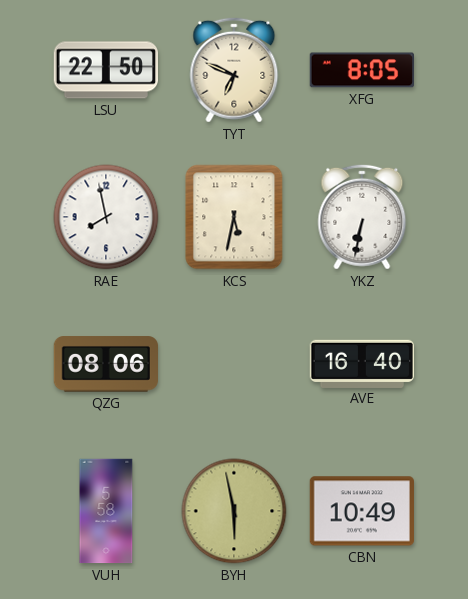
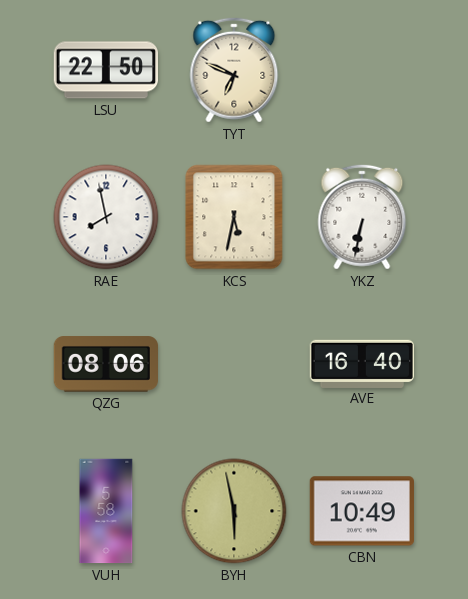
XFG: 8:05 -> none
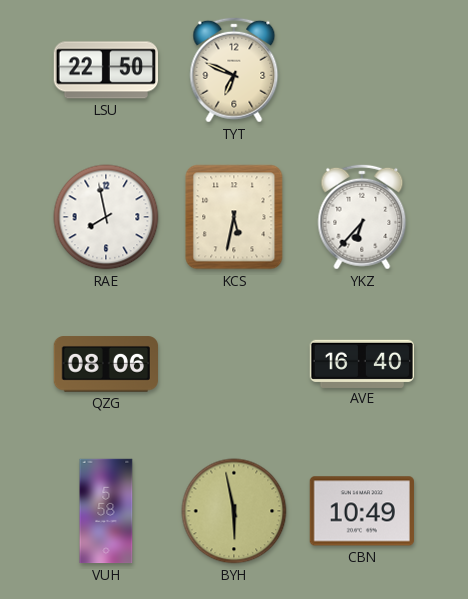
YKZ: 6:32 -> 6:37
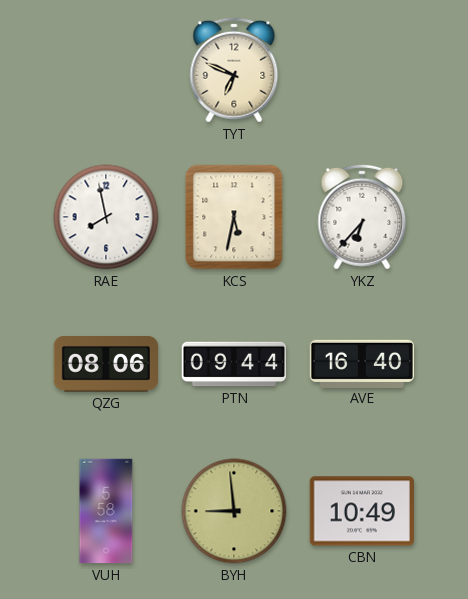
LSU: 22:50 -> none
PTN: none -> 09:44
BYH: 5:58 -> 8:59
